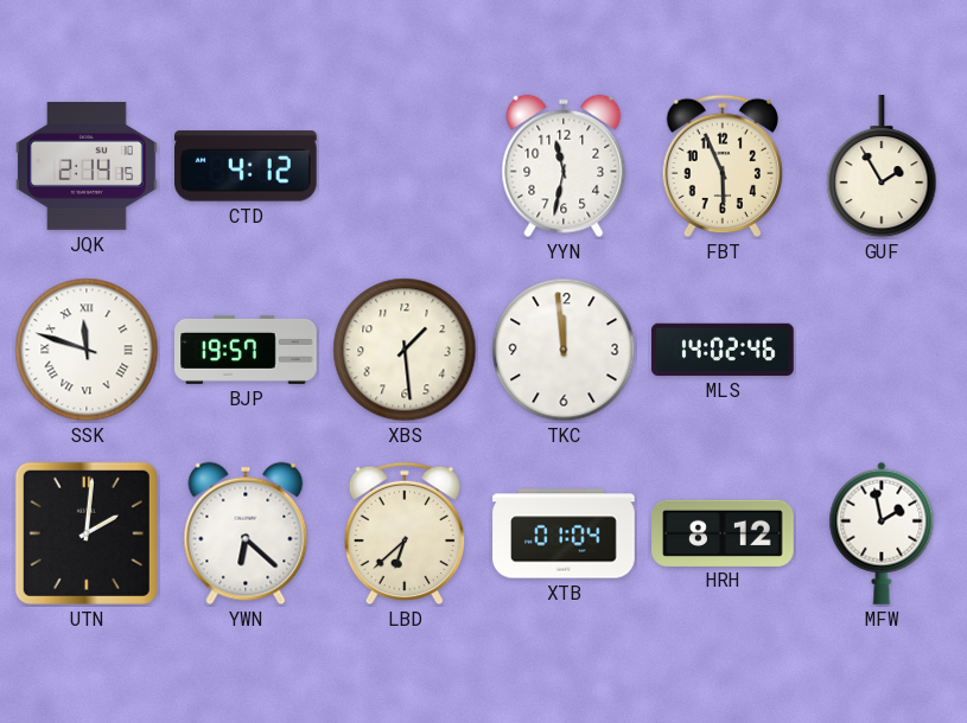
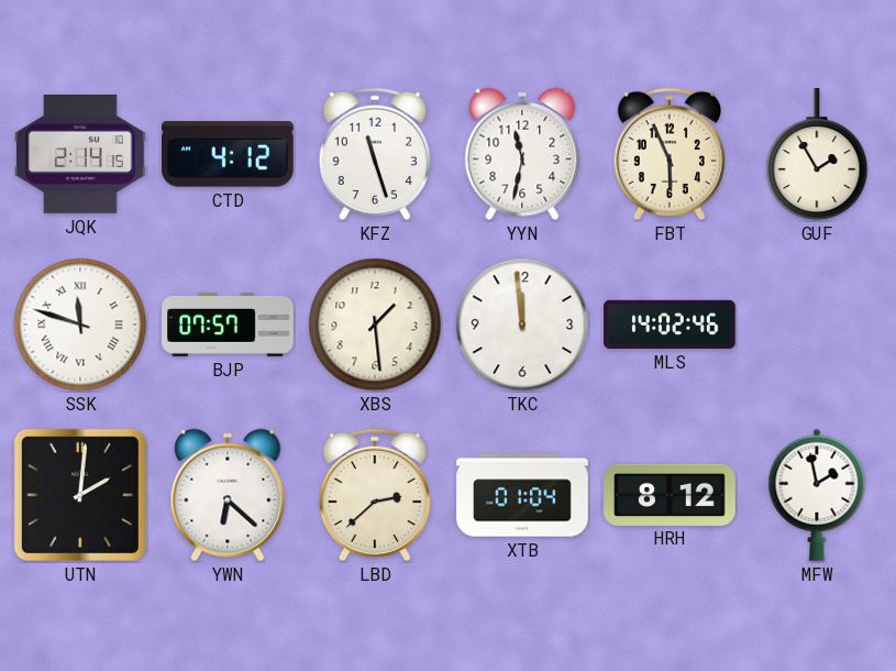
KFZ: none -> 11:27
BJP: 19:57 -> 07:57
LBD: 6:38 -> 2:38
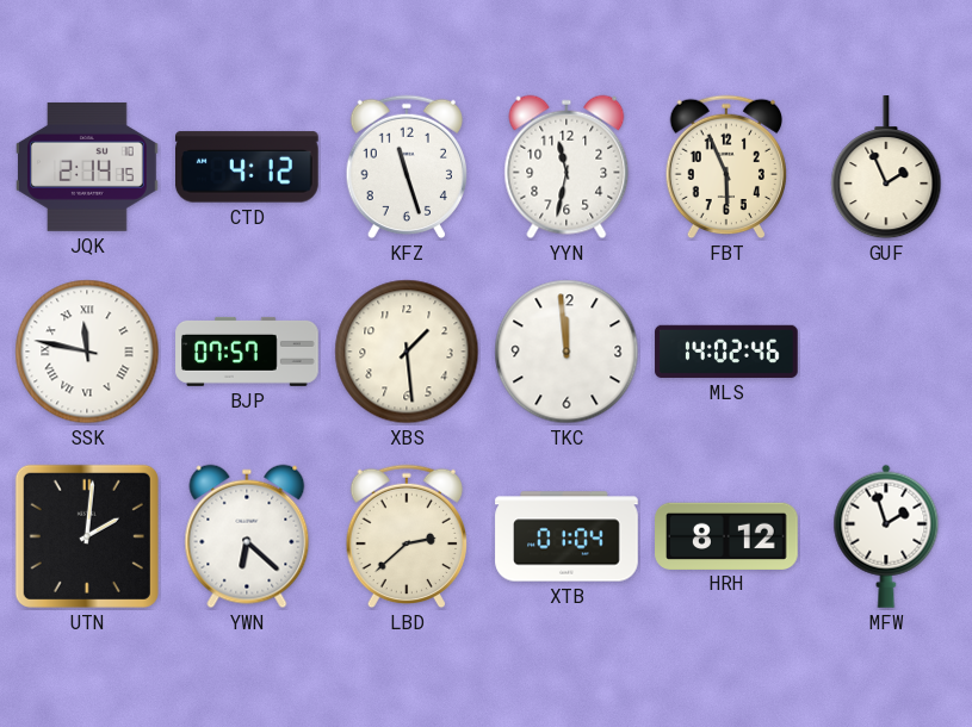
GUF: 1:55 -> 1:56
SSK: 11:48 -> 11:47
MFW: 1:58 -> 1:57
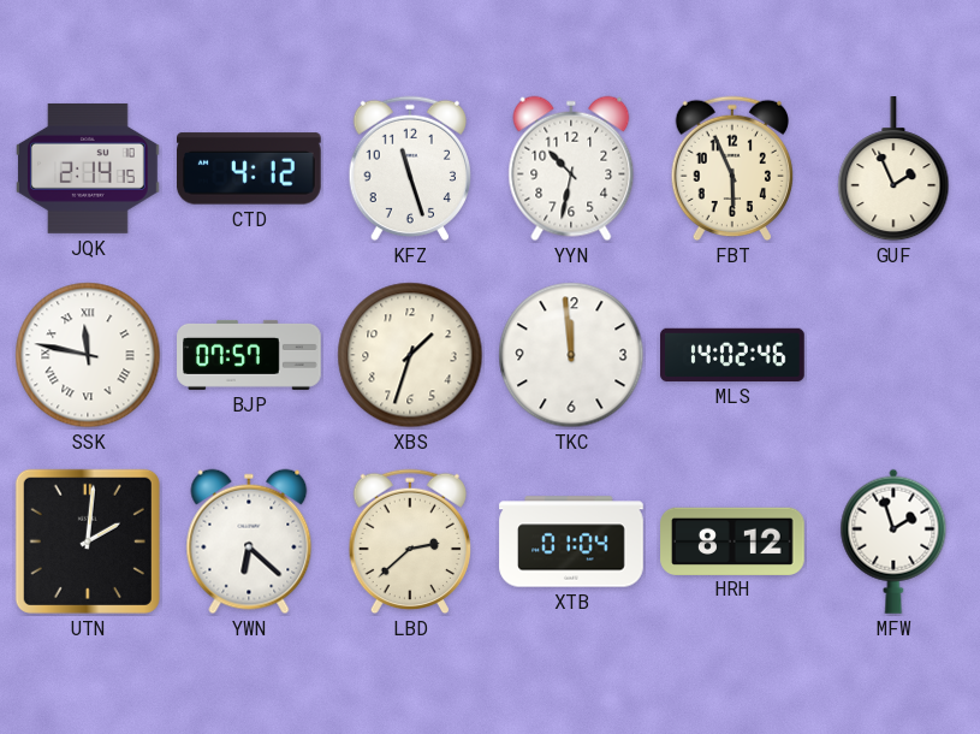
YYN: 11:32 -> 10:32
XBS: 1:29 -> 1:33
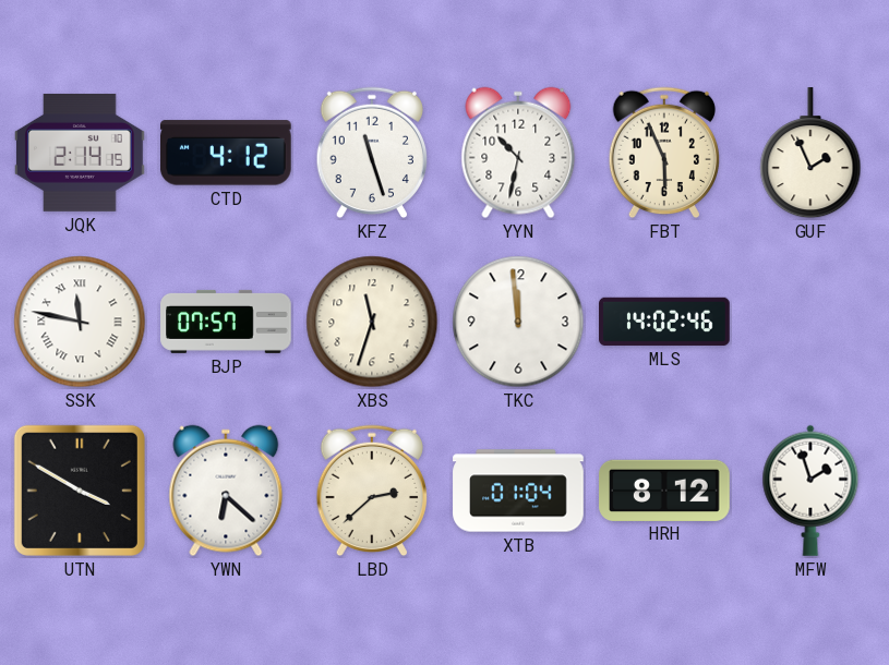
XBS: 1:33 -> 11:33
UTN: 2:01 -> 3:50
